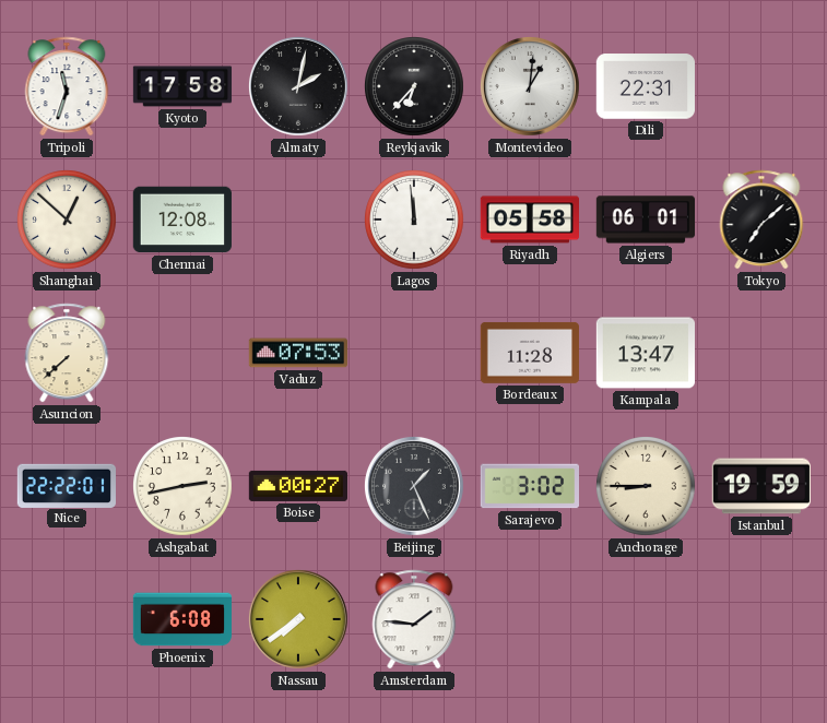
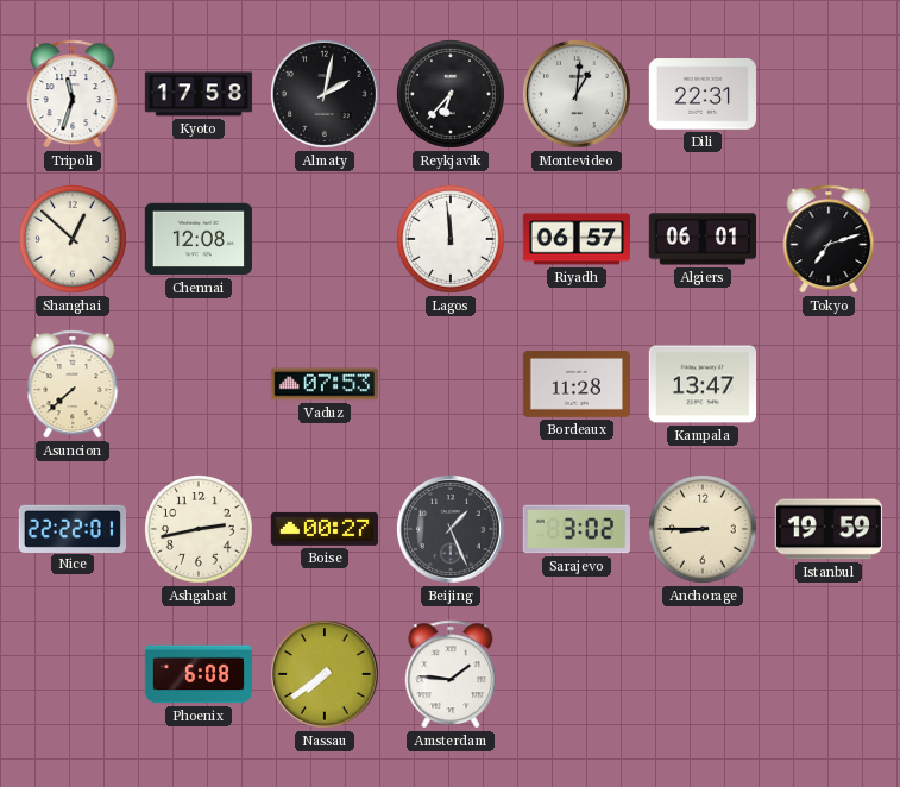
Riyadh: 05:58 -> 06:57
Tokyo: 7:08 -> 7:12
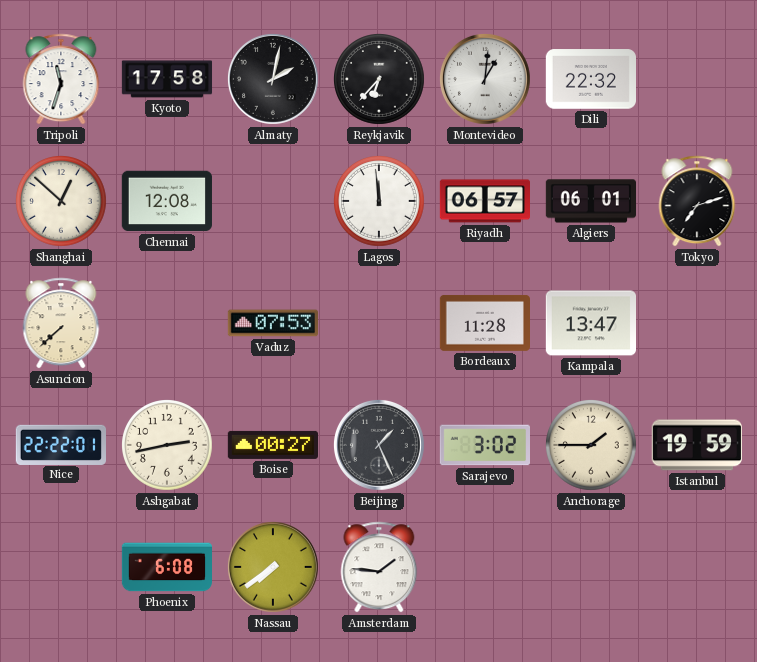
Dili: 22:31 -> 22:32
Anchorage: 8:45 -> 1:45
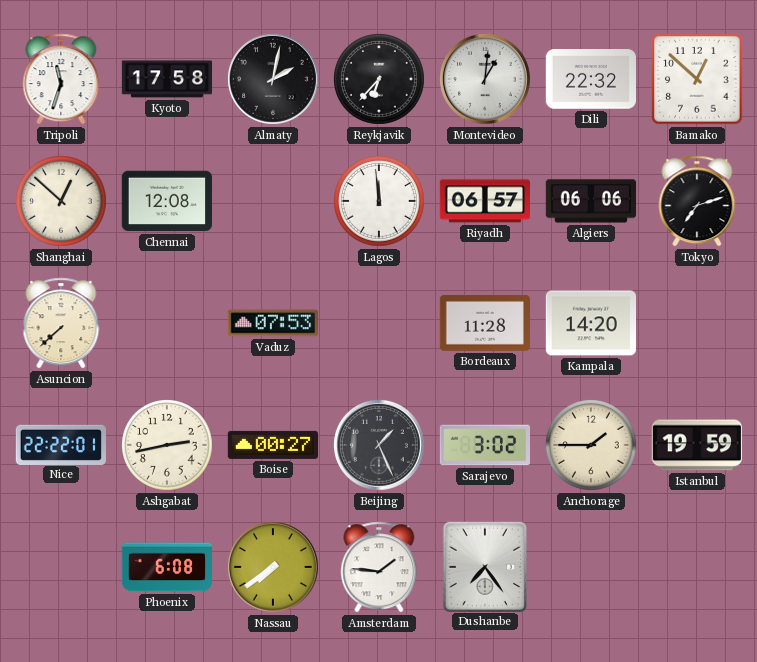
Bamako: none -> 12:52
Algiers: 06:01 -> 06:06
Kampala: 13:47 -> 14:20
Dushanbe: none -> 7:24
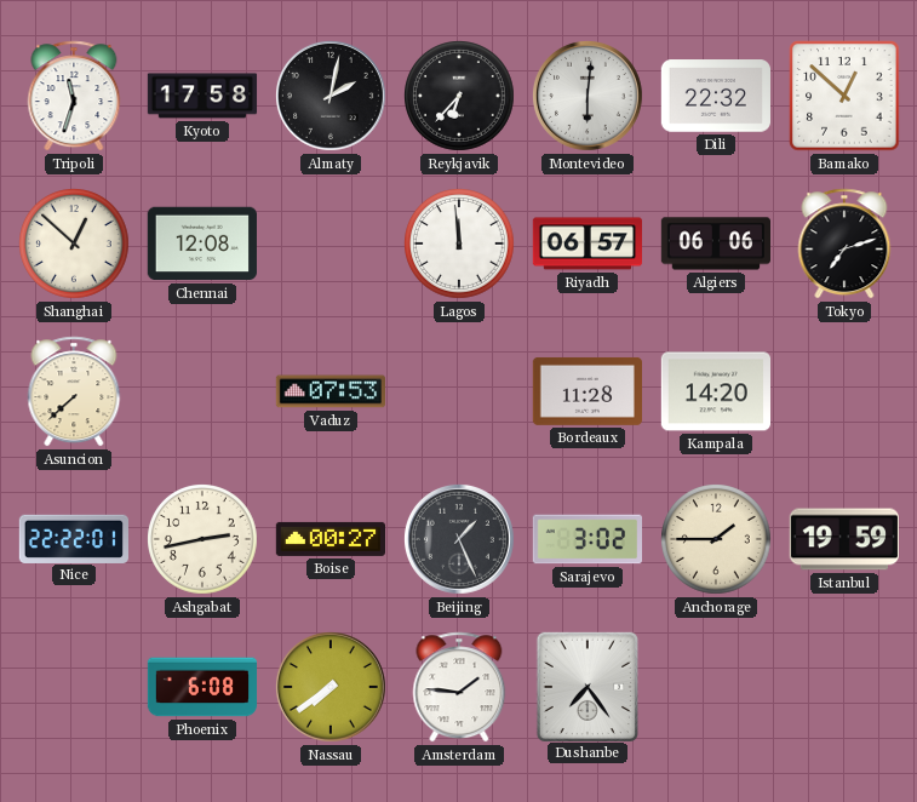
Montevideo: 1:01 -> 6:01
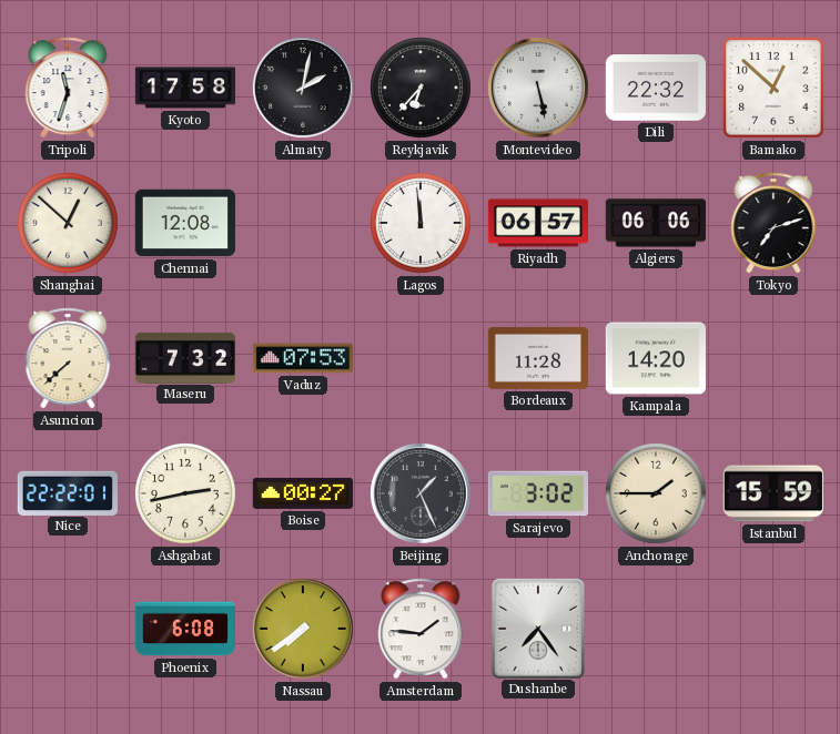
Montevideo: 6:01 -> 5:28
Maseru: none -> 7:32
Istanbul: 19:59 -> 15:59
